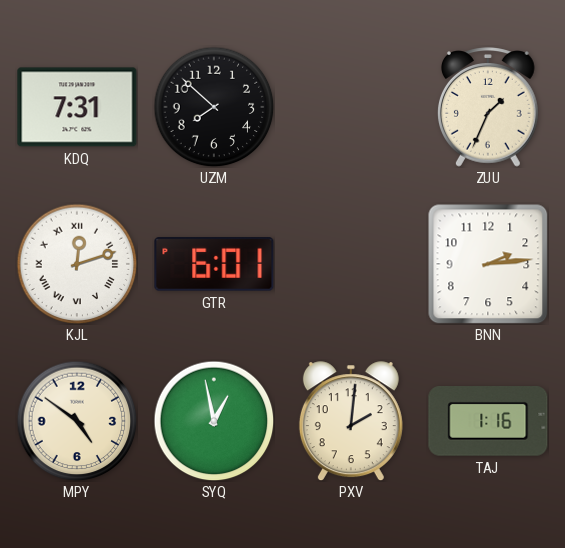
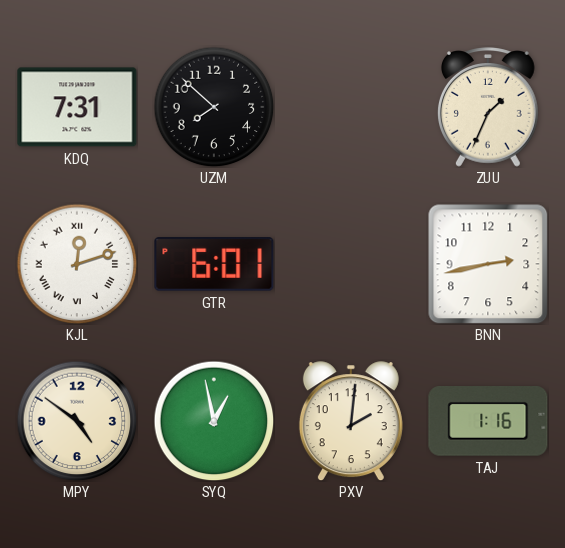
BNN: 2:14 -> 2:43
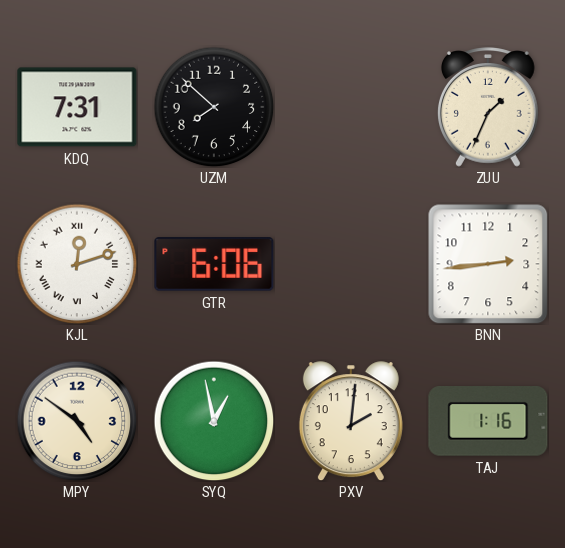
GTR: 6:01 -> 6:06
BNN: 2:43 -> 2:44
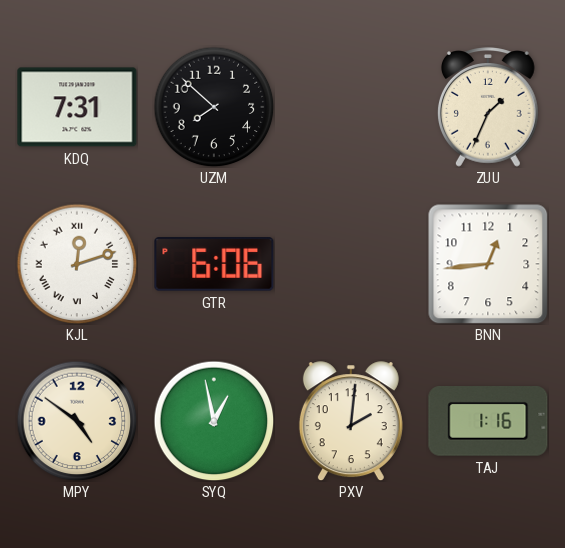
BNN: 2:44 -> 12:44
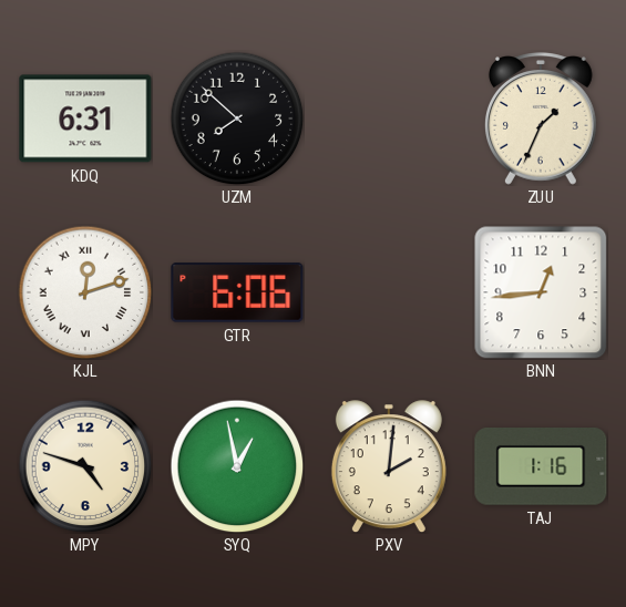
KDQ: 7:31 -> 6:31
MPY: 4:51 -> 4:48
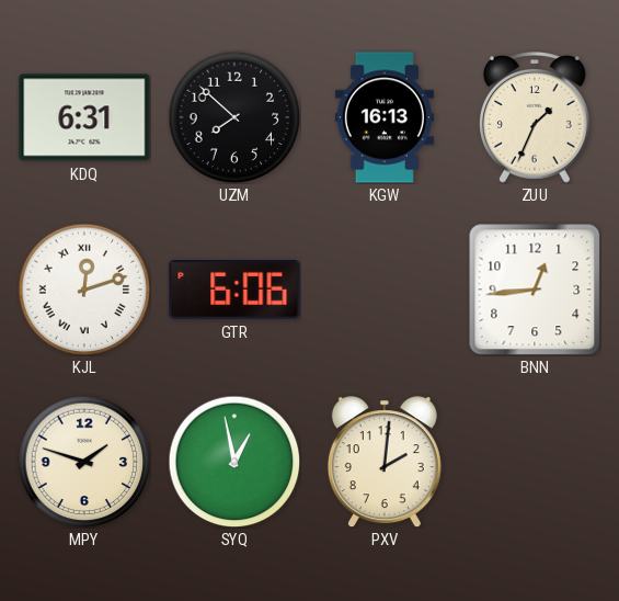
KGW: none -> 16:13
MPY: 4:48 -> 1:48
TAJ: 1:16 -> none
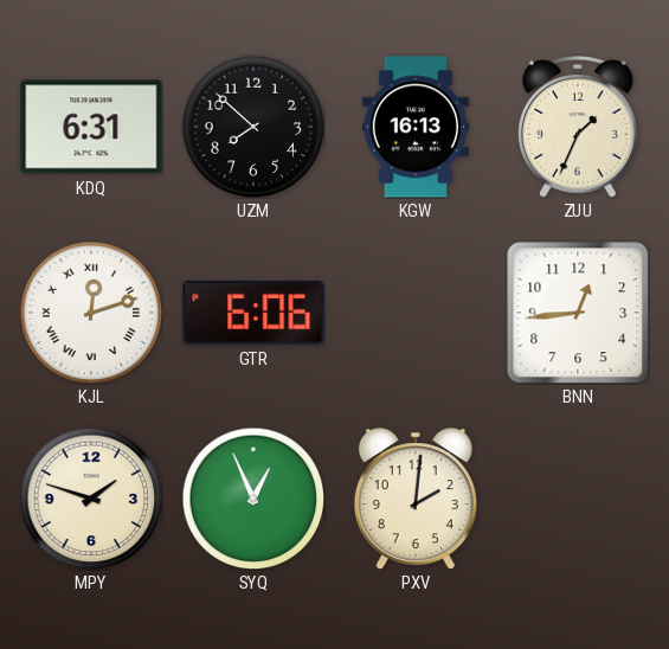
SYQ: 12:58 -> 12:56
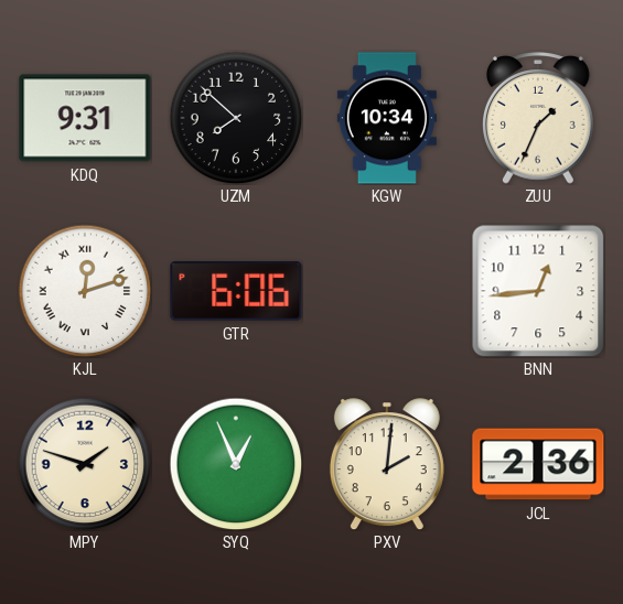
KDQ: 6:31 -> 9:31
KGW: 16:13 -> 10:34
JCL: none -> 2:36
